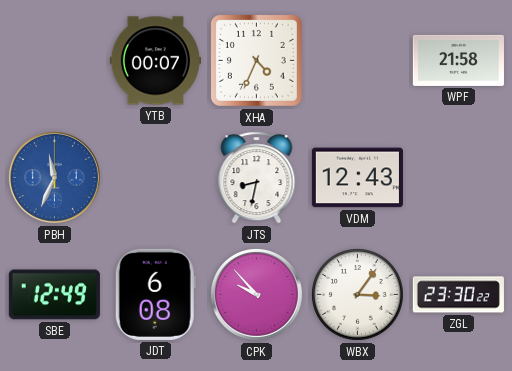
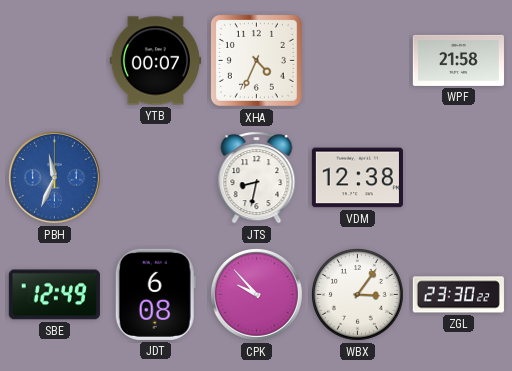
VDM: 12:43 -> 12:38
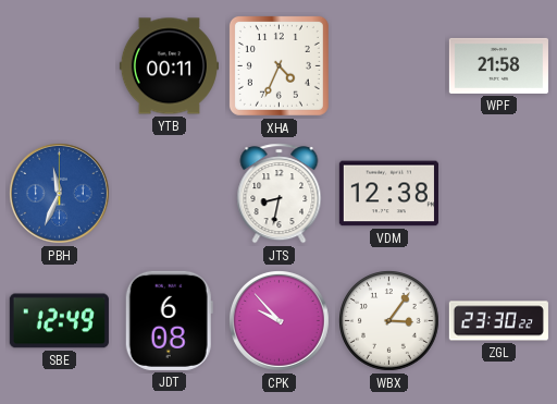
YTB: 00:07 -> 00:11
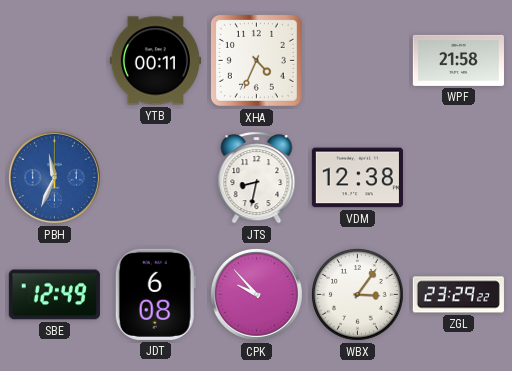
ZGL: 23:30 -> 23:29
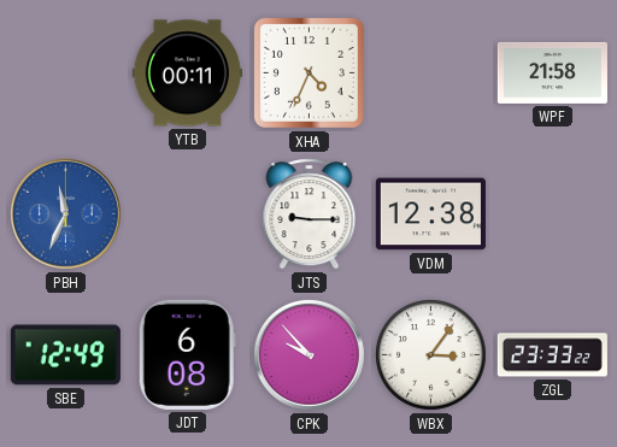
JTS: 8:32 -> 9:15
ZGL: 23:29 -> 23:33
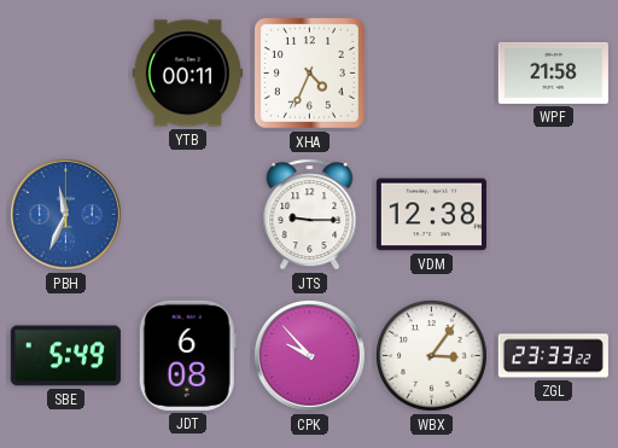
SBE: 12:49 -> 5:49
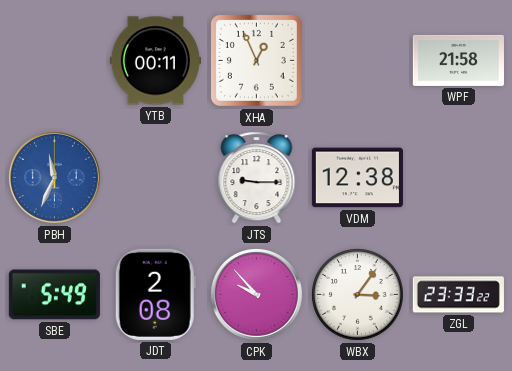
XHA: 4:34 -> 12:56
JDT: 6:08 -> 2:08
